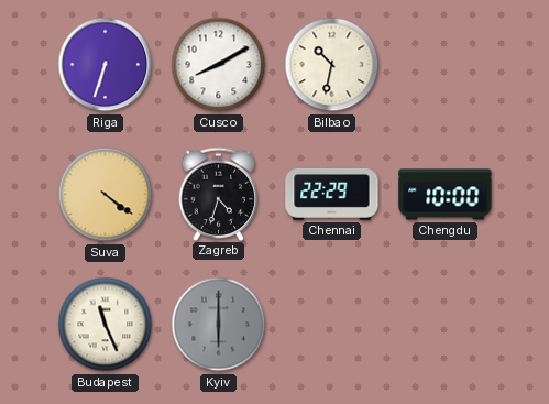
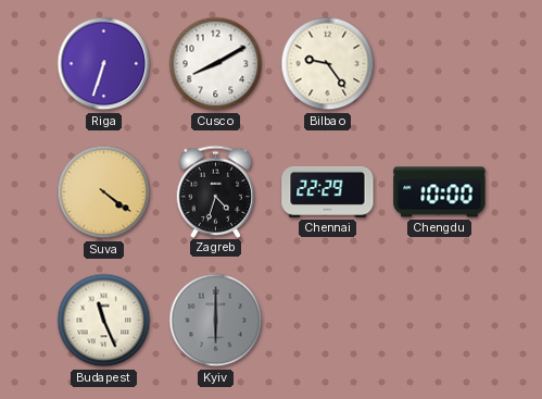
Bilbao: 10:32 -> 9:24
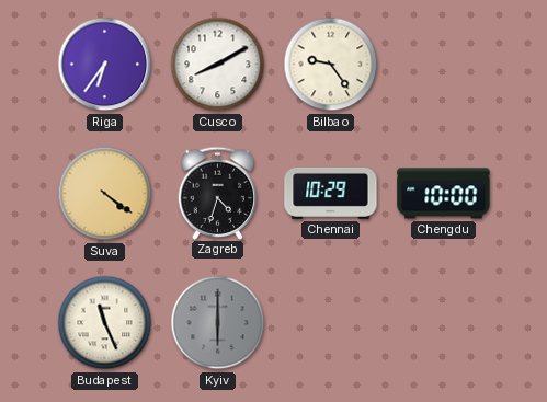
Riga: 6:33 -> 6:36
Chennai: 22:29 -> 10:29
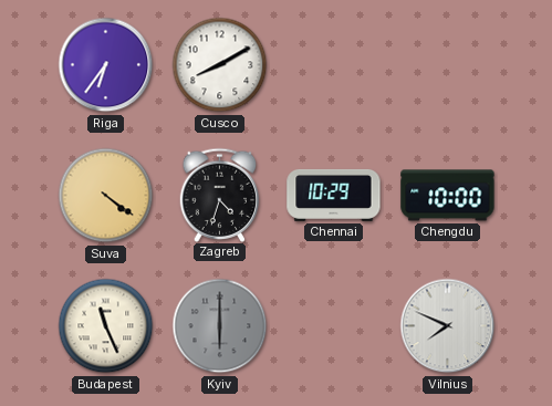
Bilbao: 9:24 -> none
Vilnius: none -> 7:49
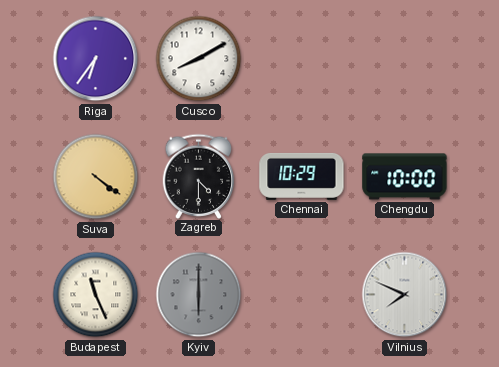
Zagreb: 4:33 -> 4:30
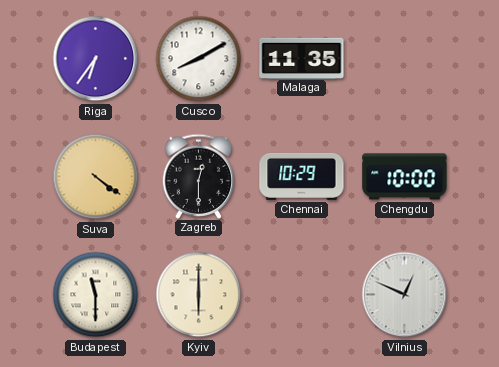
Malaga: none -> 11:35
Zagreb: 4:30 -> 12:30
Budapest: 11:26 -> 11:30
Kyiv dial: grey -> cream
Vilnius: 7:49 -> 12:49
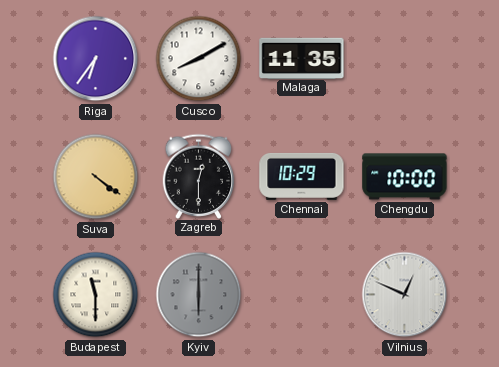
Kyiv dial: cream -> grey
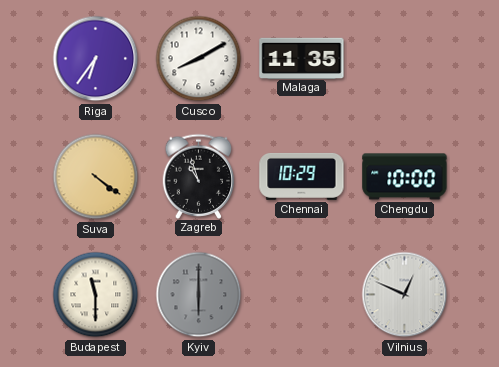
Zagreb: 12:30 -> 10:57
